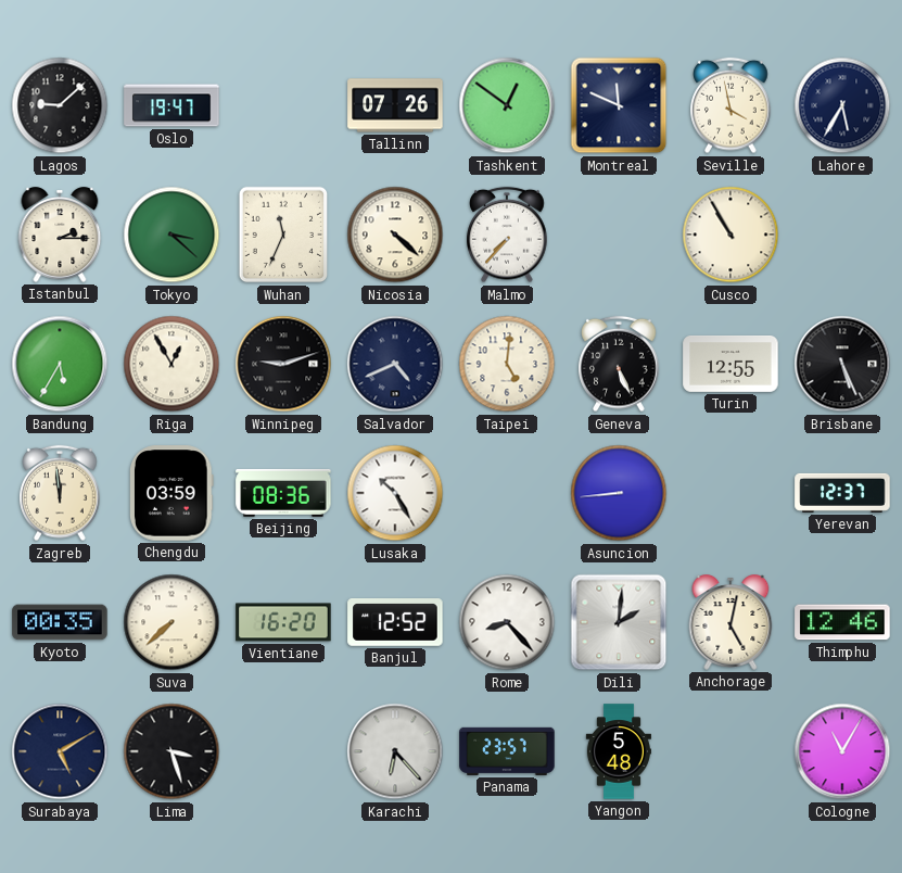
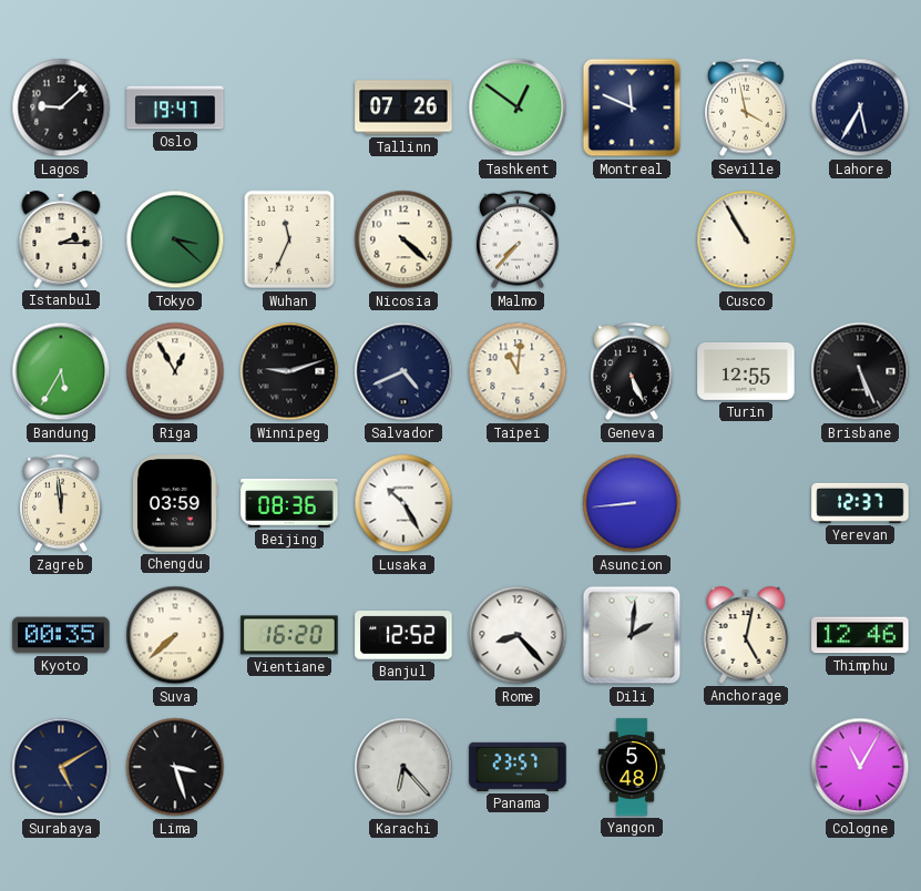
Taipei: 5:01 -> 11:01
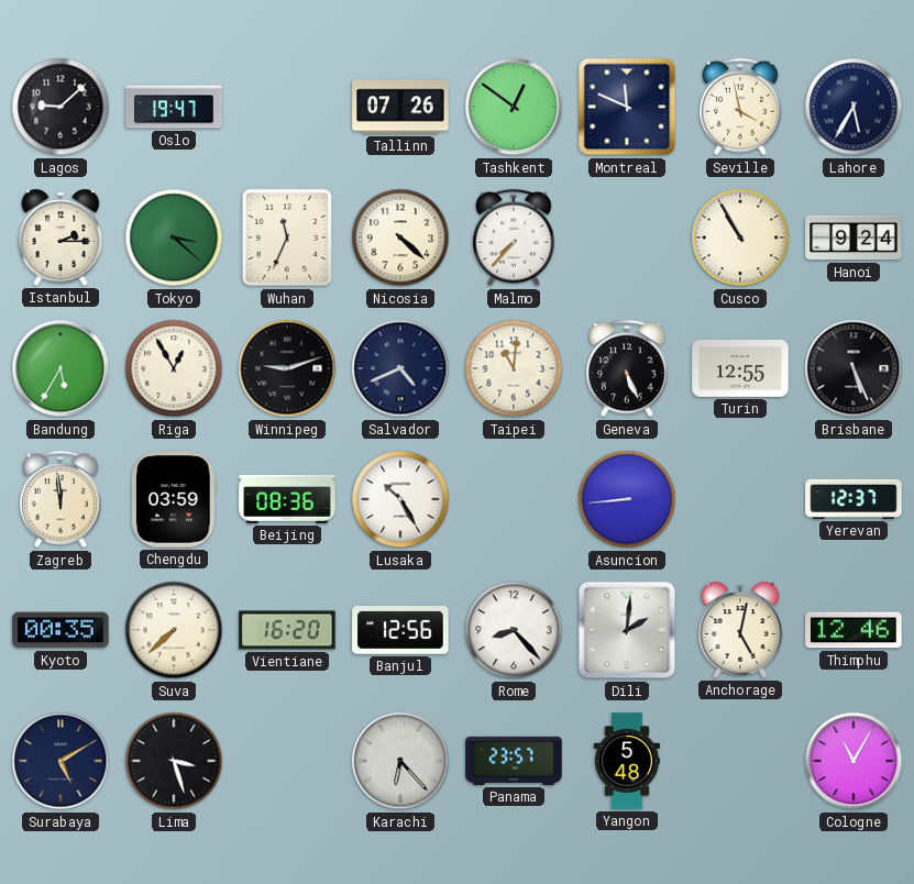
Hanoi: none -> 9:24
Banjul: 12:52 -> 12:56
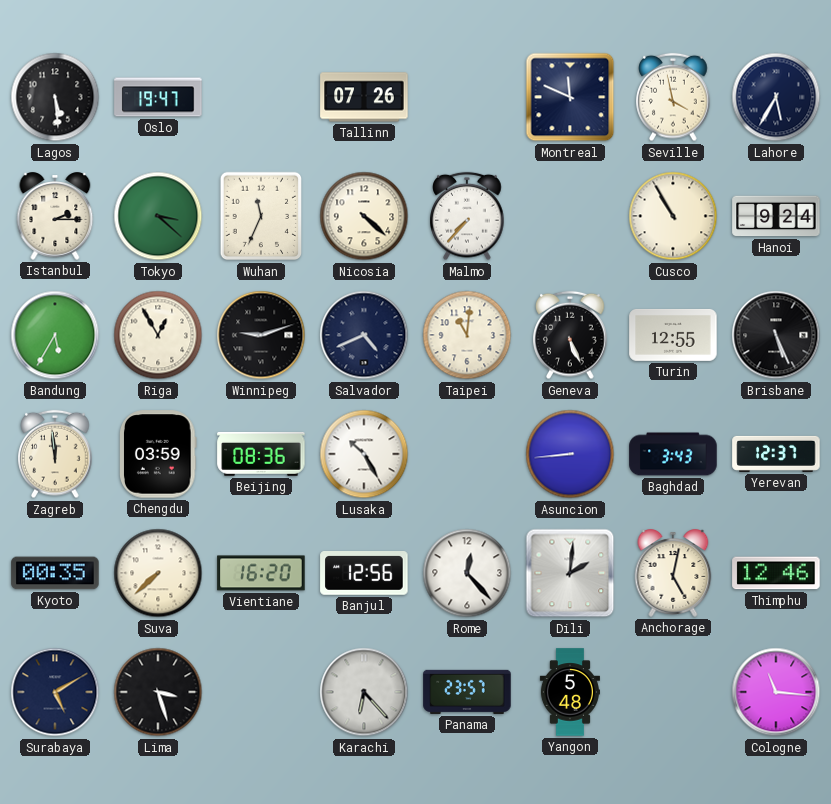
Lagos: 9:08 -> 5:29
Tashkent: 12:51 -> none
Baghdad: none -> 3:43
Rome: 8:23 -> 12:23
Cologne: 11:05 -> 11:16
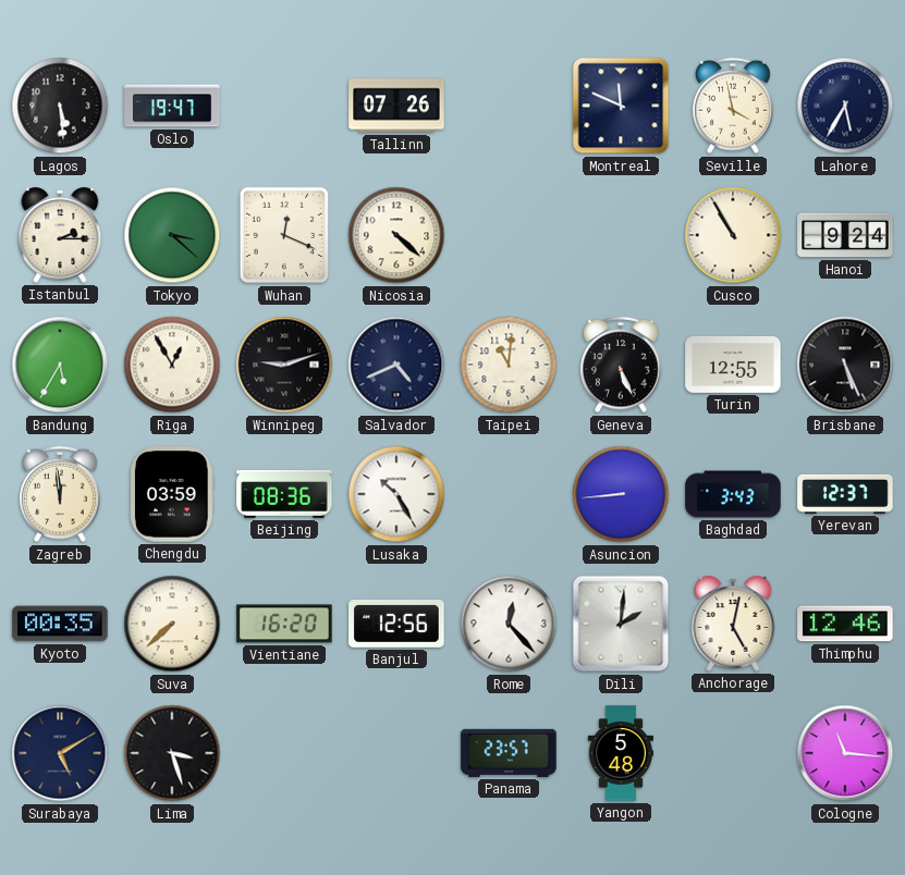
Wuhan: 11:34 -> 12:19
Malmo: 7:37 -> none
Karachi: 6:23 -> none
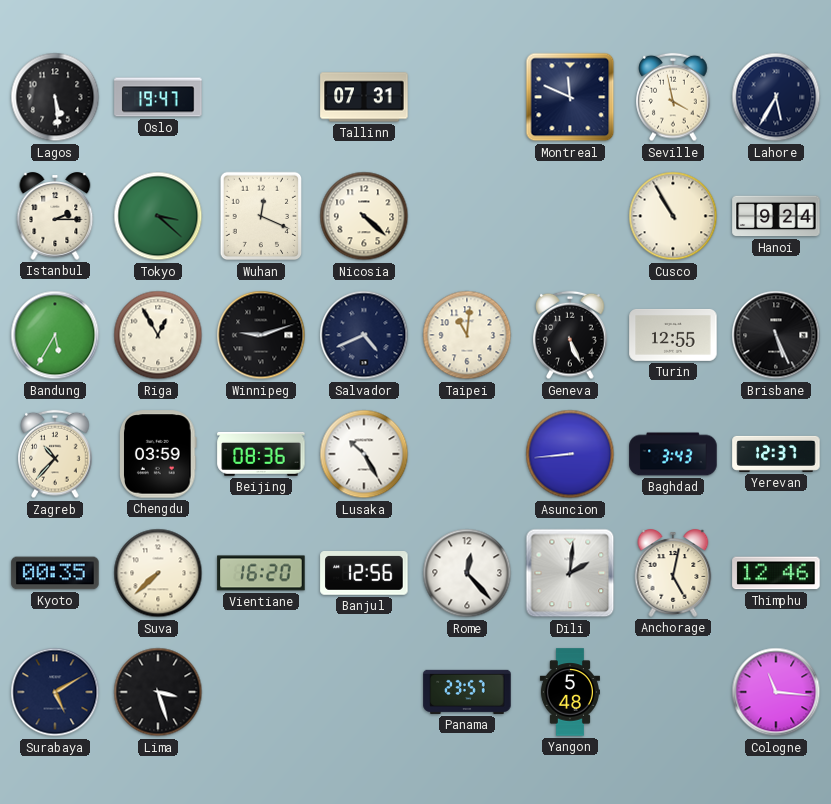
Tallinn: 07:26 -> 07:31
Zagreb: 11:59 -> 10:37
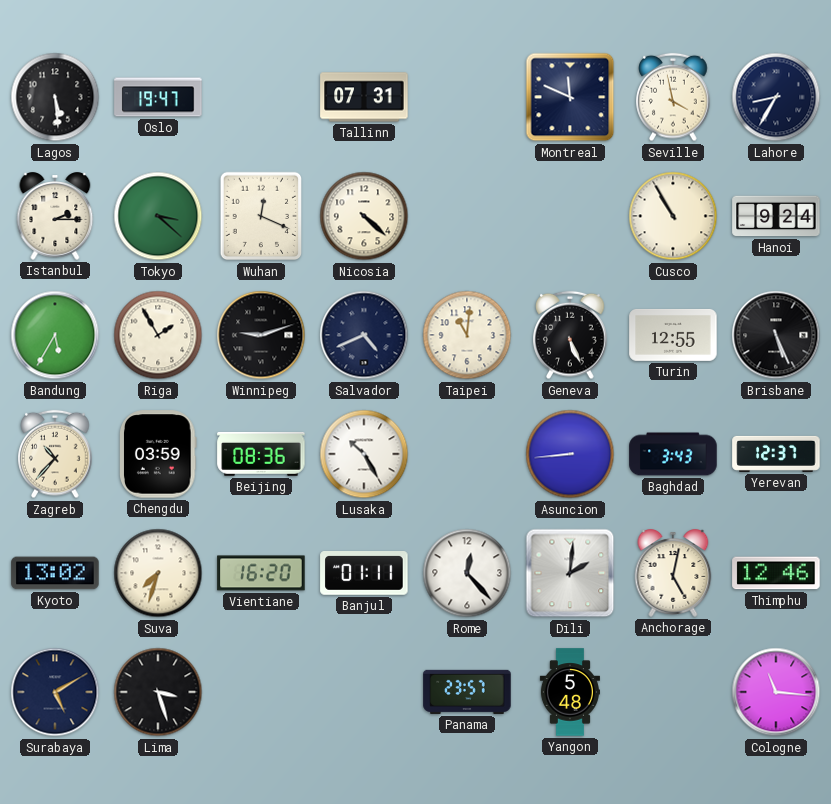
Lahore: 5:35 -> 8:35
Riga: 12:55 -> 1:55
Kyoto: 00:35 -> 13:02
Suva: 7:38 -> 7:33
Banjul: 12:56 -> 01:11
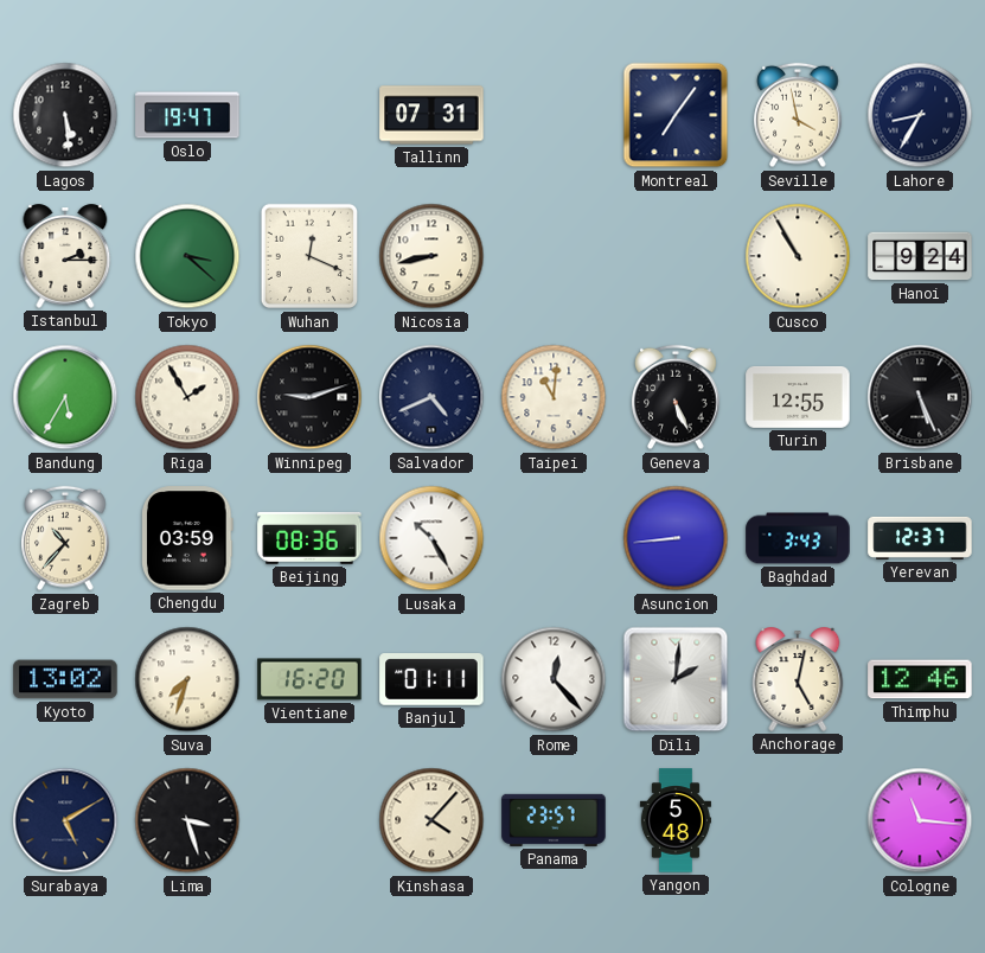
Montreal: 11:49 -> 7:06
Nicosia: 4:22 -> 8:43
Kinshasa: none -> 4:07
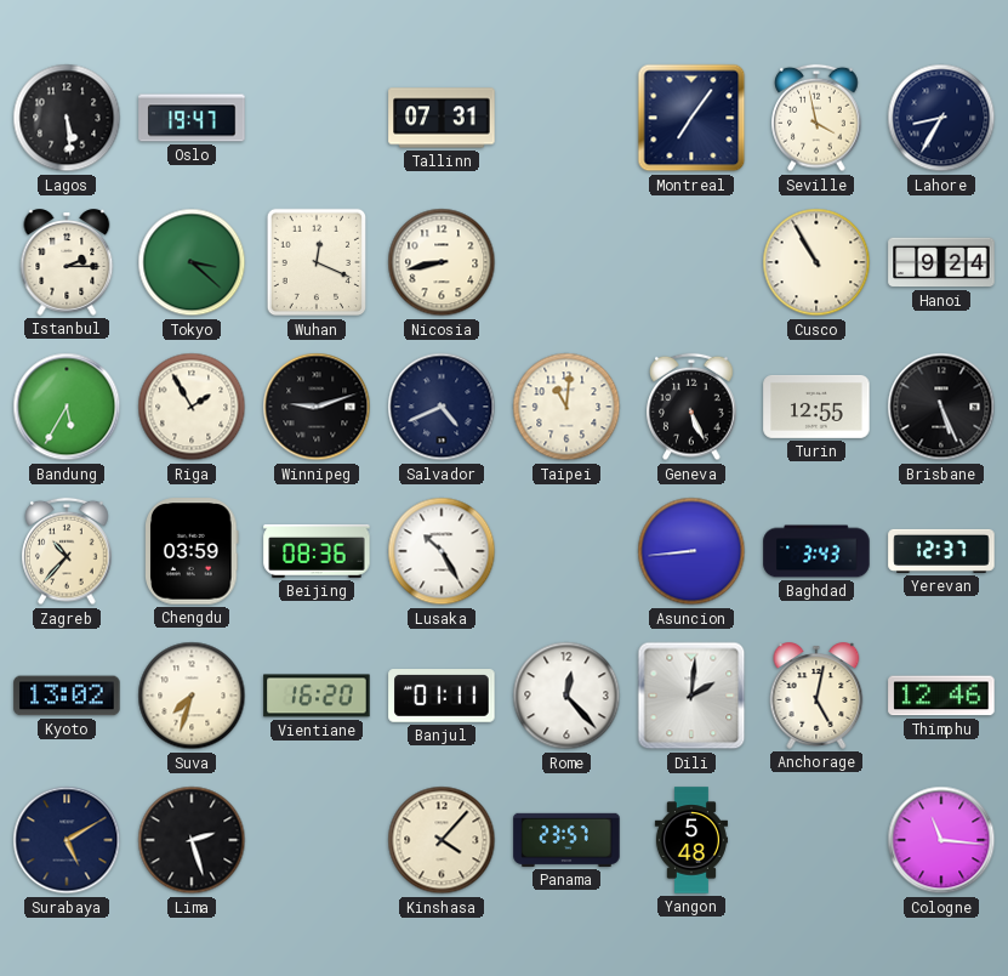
Lima: 3:27 -> 2:27
